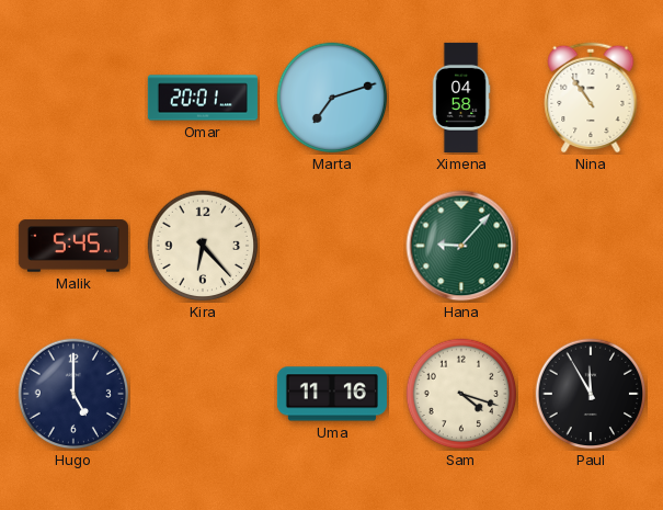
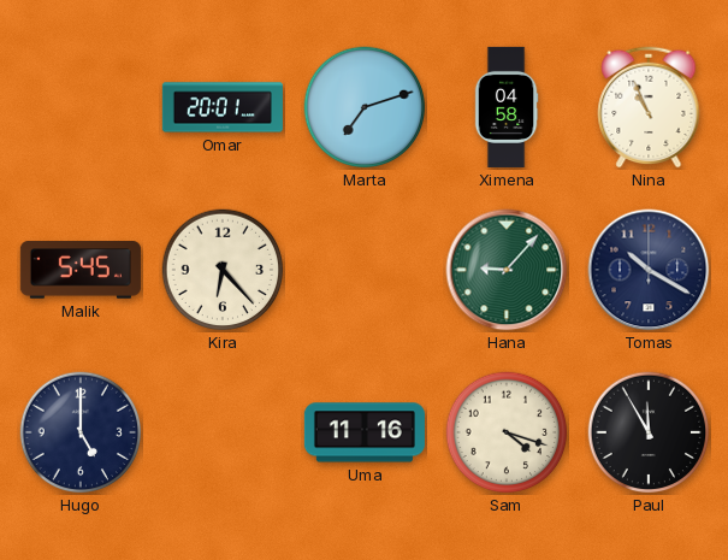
Nina: 10:54 -> 10:56
Tomas: none -> 10:20
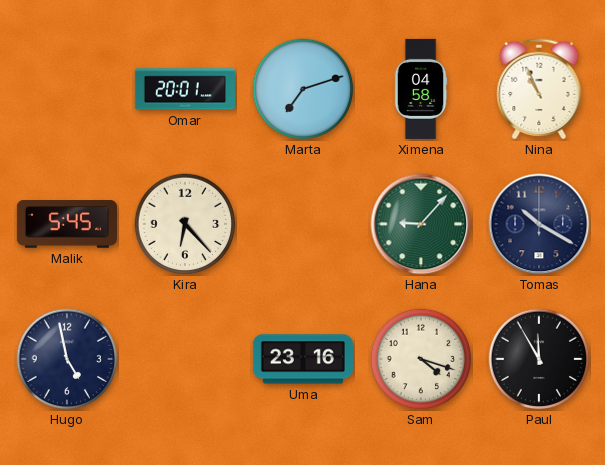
Hugo: 5:00 -> 4:58
Uma: 11:16 -> 23:16
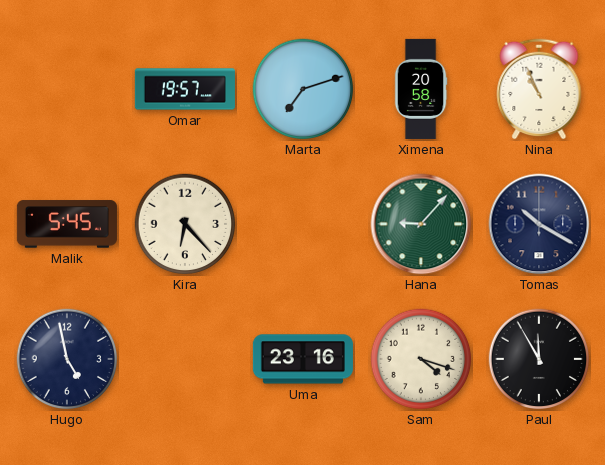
Omar: 20:01 -> 19:57
Ximena: 04:58 -> 20:58
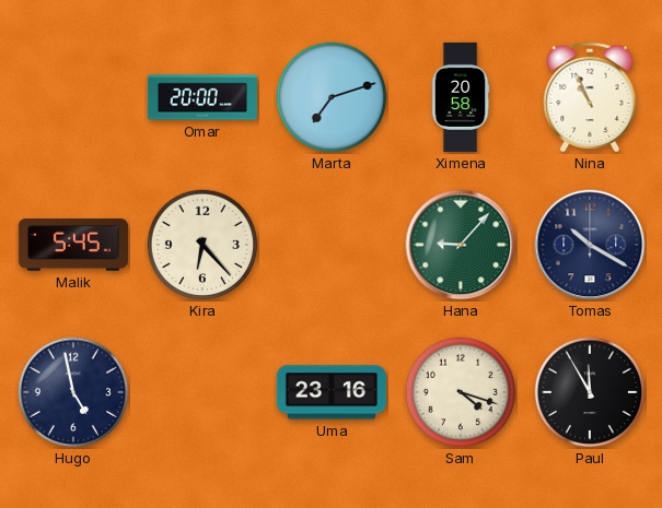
Omar: 19:57 -> 20:00
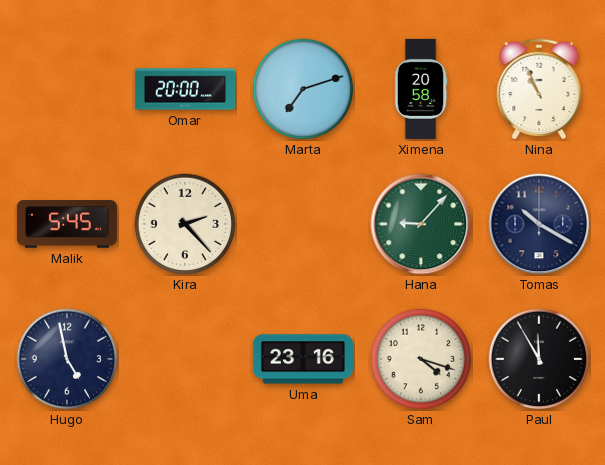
Kira: 6:23 -> 2:23
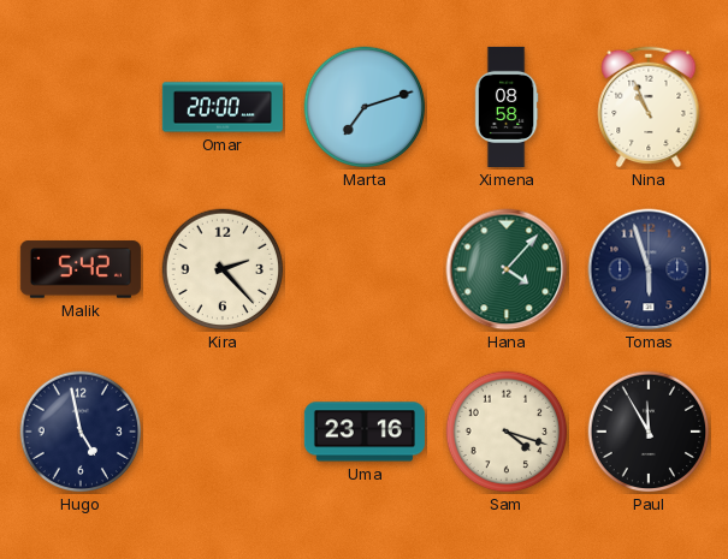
Ximena: 20:58 -> 08:58
Malik: 5:45 -> 5:42
Hana: 9:07 -> 4:07
Tomas: 10:20 -> 5:57
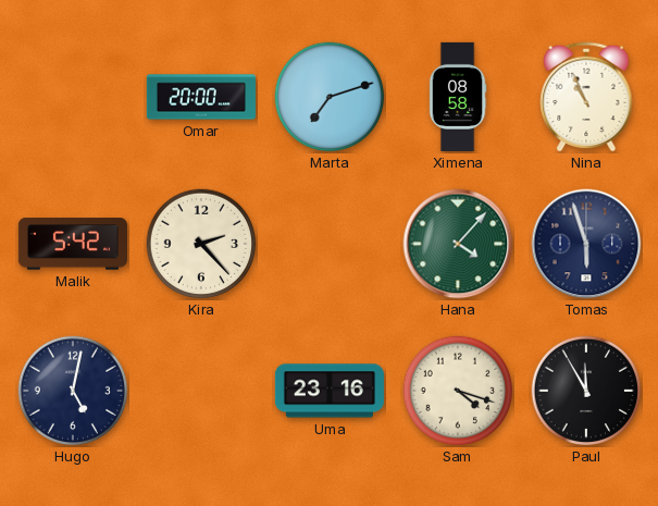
Hugo: 4:58 -> 5:02
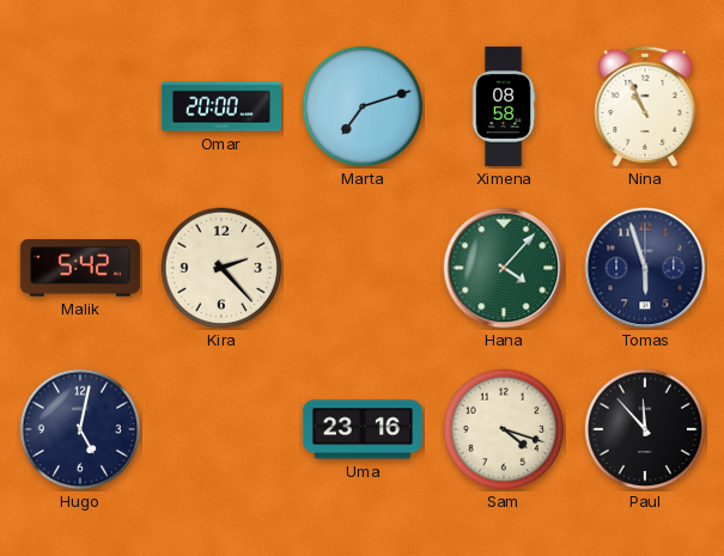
Paul: 11:55 -> 11:53
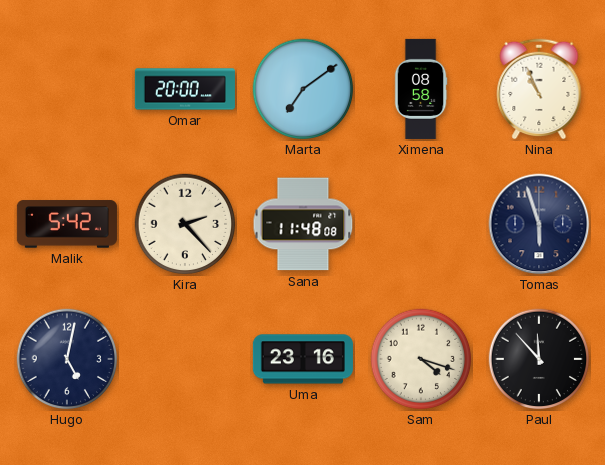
Marta: 7:12 -> 7:09
Sana: none -> 11:48
Hana: 4:07 -> none
